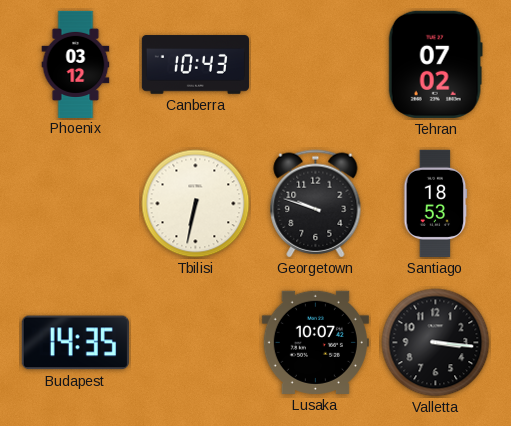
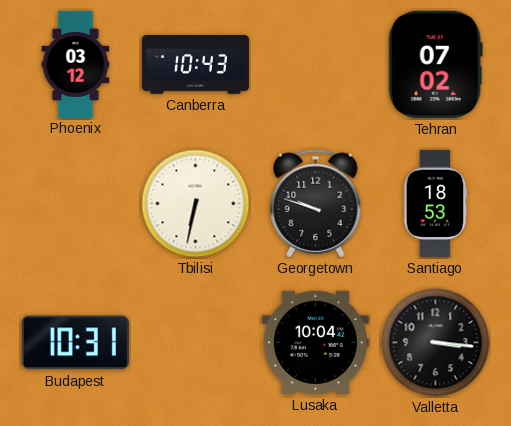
Budapest: 14:35 -> 10:31
Lusaka: 10:07 -> 10:04
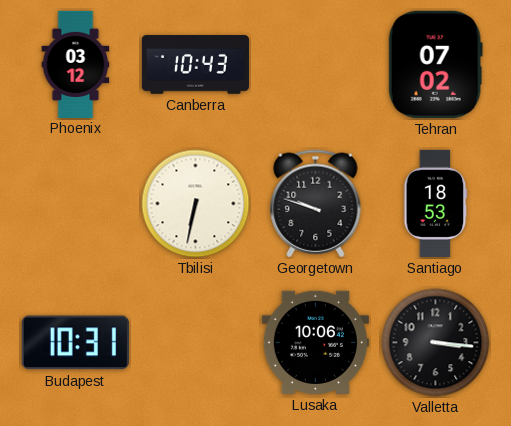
Lusaka: 10:04 -> 10:06
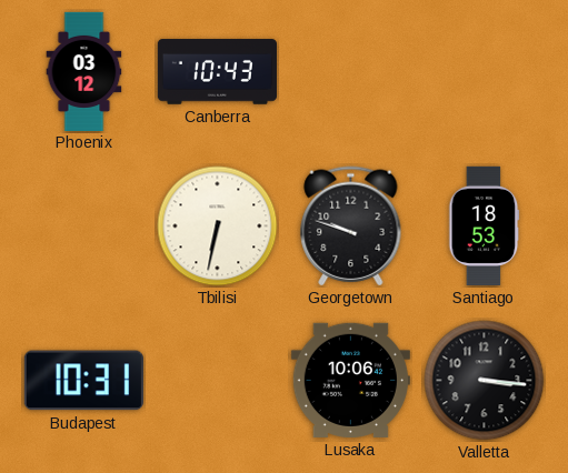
Tehran: 07:02 -> none
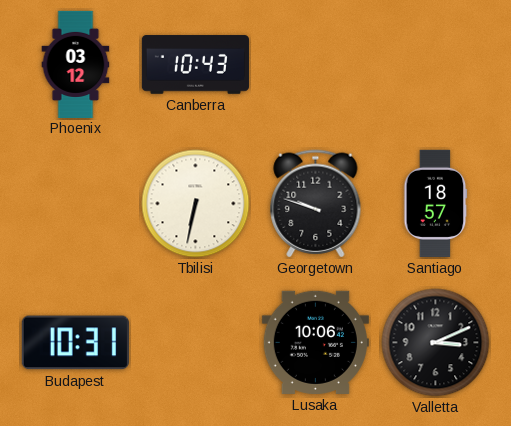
Santiago: 18:53 -> 18:57
Valletta: 3:16 -> 3:11
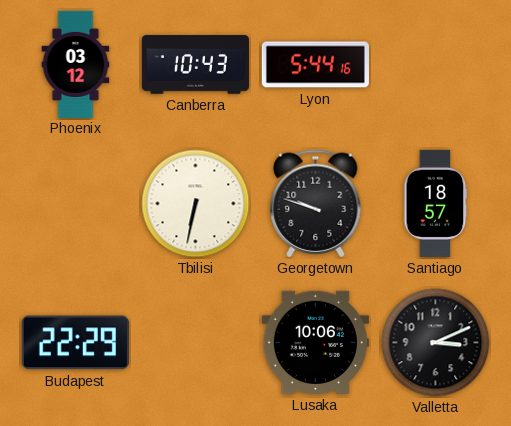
Lyon: none -> 5:44
Budapest: 10:31 -> 22:29
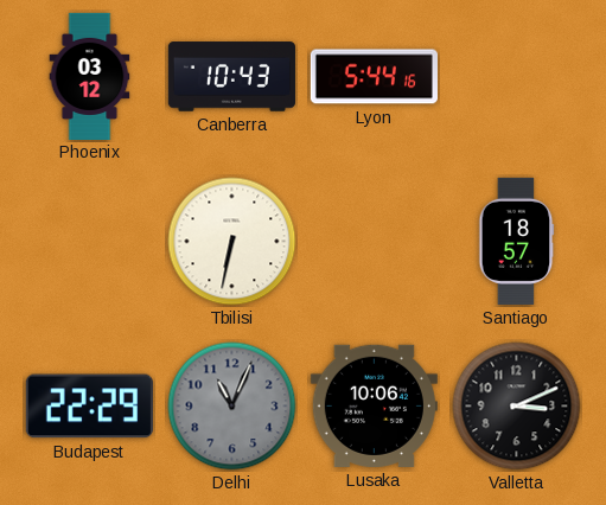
Georgetown: 9:48 -> none
Delhi: none -> 11:04
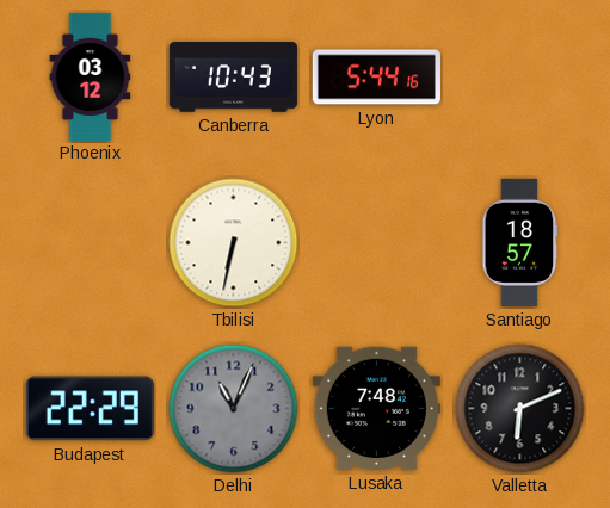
Lusaka: 10:06 -> 7:48
Valletta: 3:11 -> 6:11
